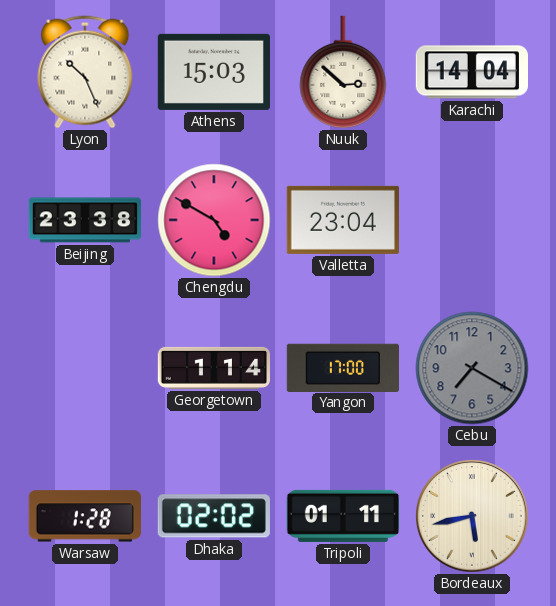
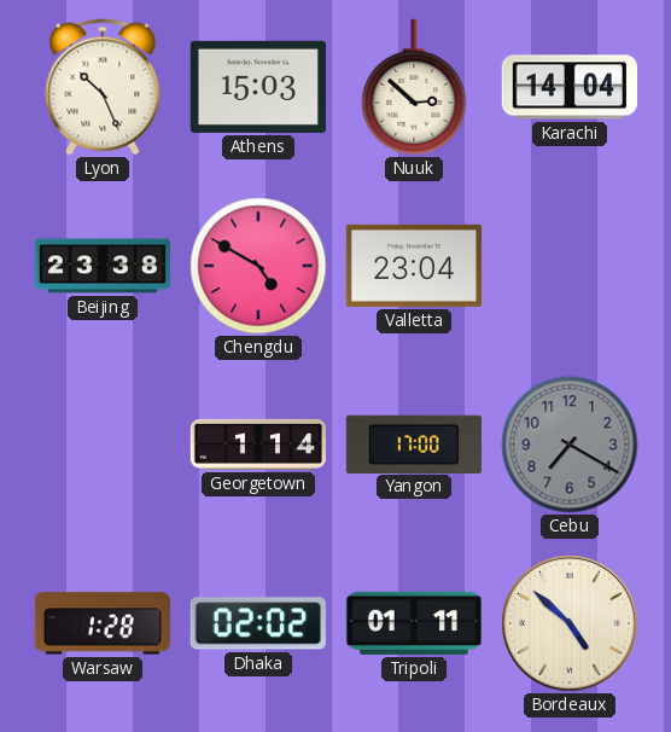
Bordeaux: 5:43 -> 4:52
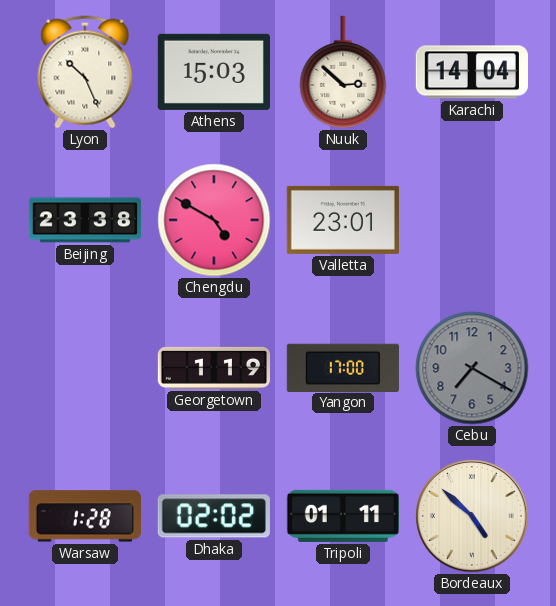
Valletta: 23:04 -> 23:01
Georgetown: 1:14 -> 1:19
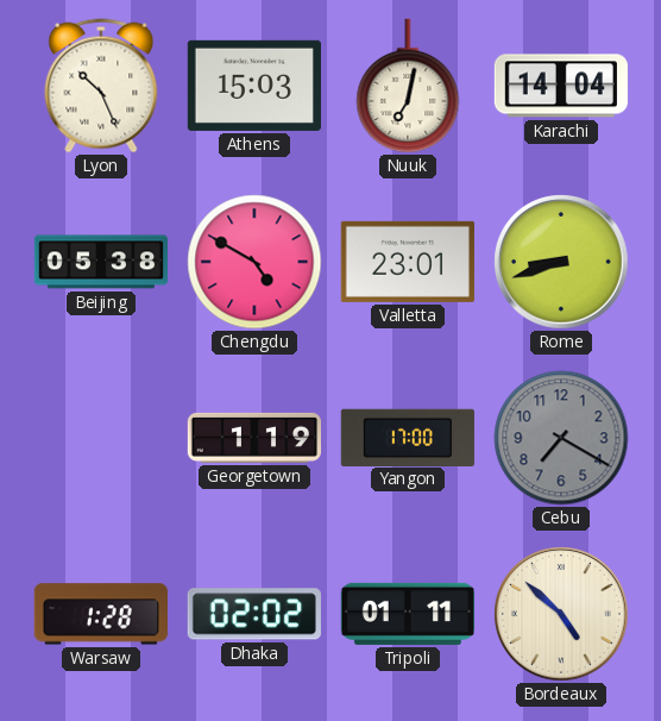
Nuuk: 2:52 -> 7:02
Beijing: 23:38 -> 05:38
Rome: none -> 8:42
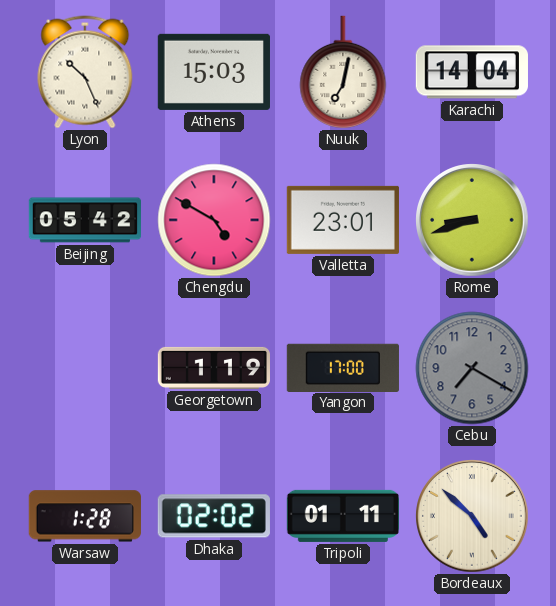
Beijing: 05:38 -> 05:42
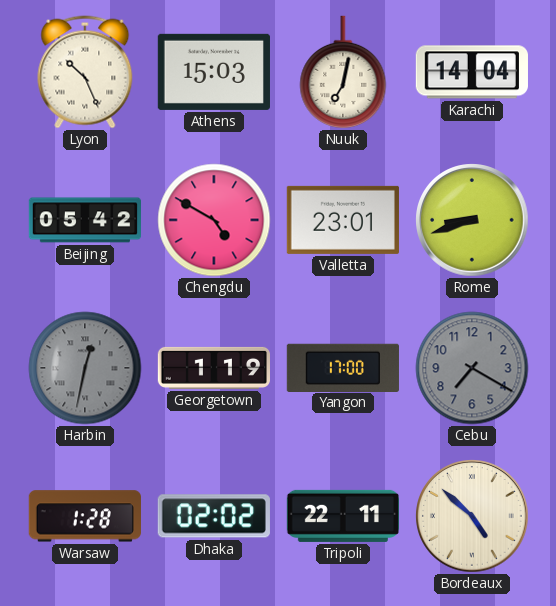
Harbin: none -> 12:32
Tripoli: 01:11 -> 22:11
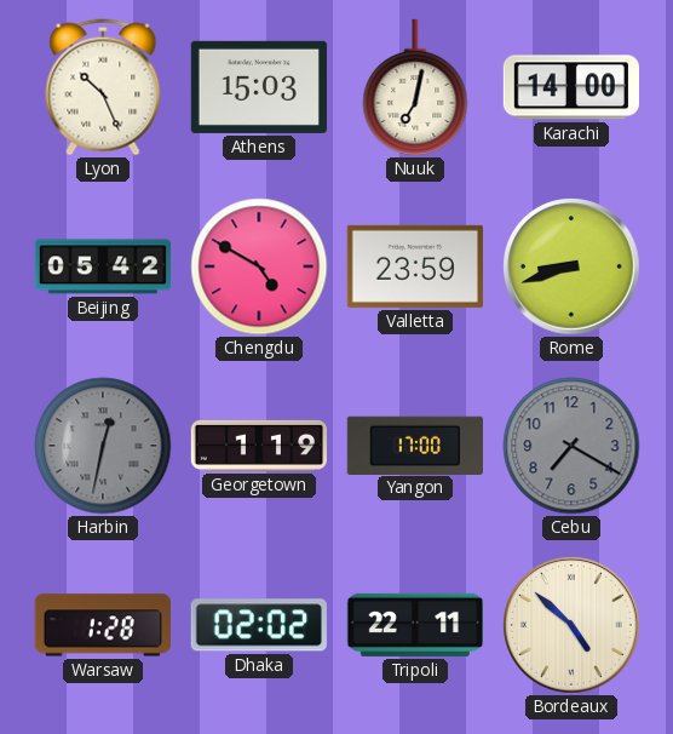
Karachi: 14:04 -> 14:00
Valletta: 23:01 -> 23:59
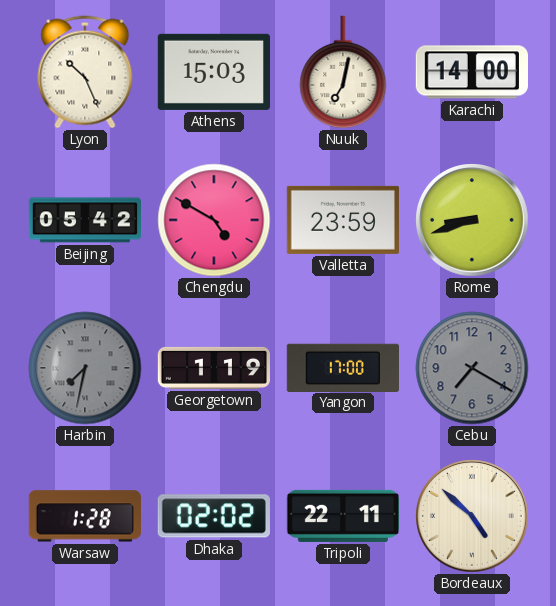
Harbin: 12:32 -> 7:32
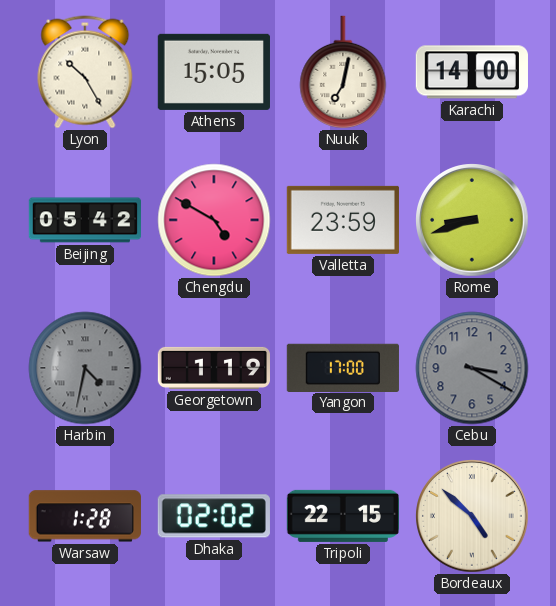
Lyon: 10:26 -> 10:25
Athens: 15:03 -> 15:05
Harbin: 7:32 -> 4:32
Cebu: 7:20 -> 3:20
Tripoli: 22:11 -> 22:15
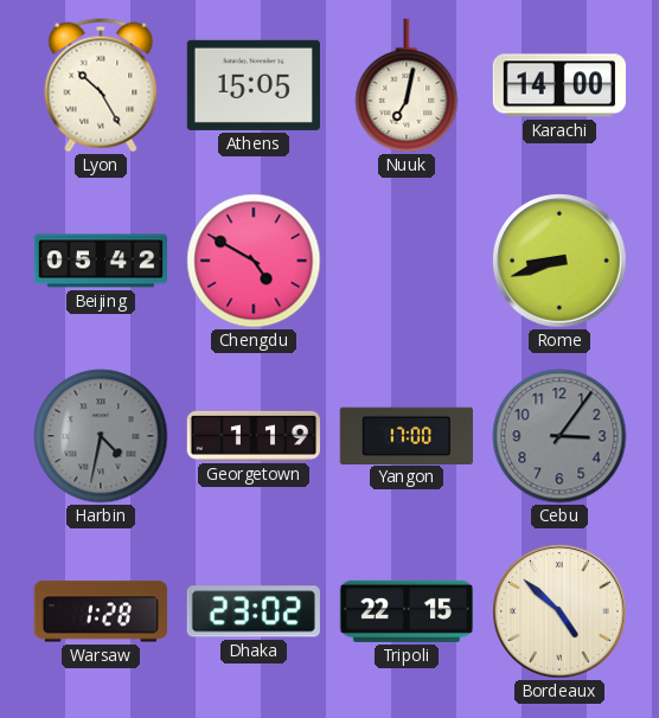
Valletta: 23:59 -> none
Cebu: 3:20 -> 3:06
Dhaka: 02:02 -> 23:02
